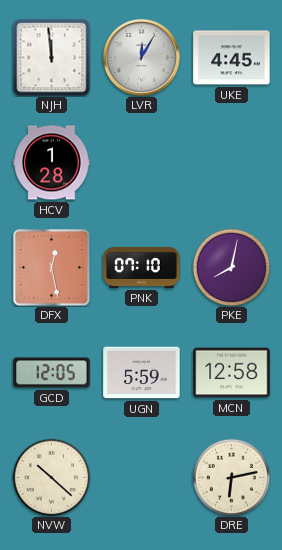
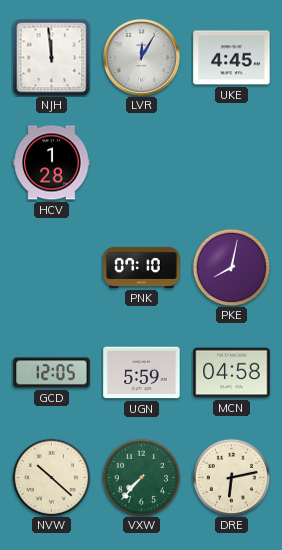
DFX: 12:28 -> none
MCN: 12:58 -> 04:58
VXW: none -> 7:37
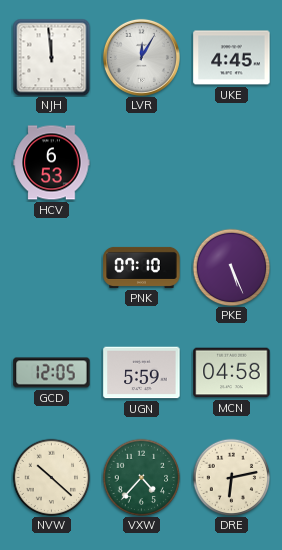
HCV: 1:28 -> 6:53
PKE: 8:02 -> 5:26
VXW: 7:37 -> 4:37
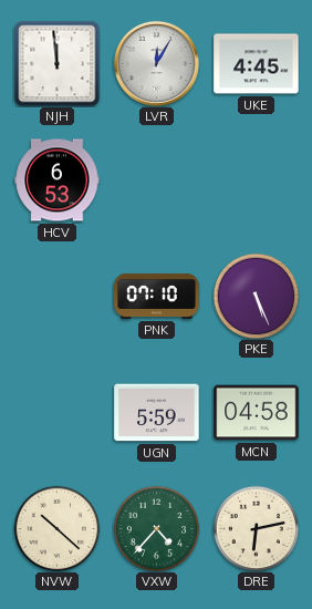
GCD: 12:05 -> none
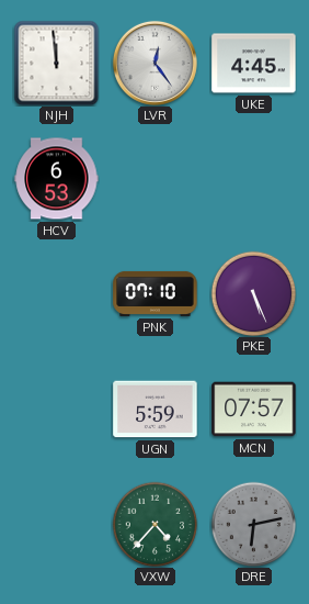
LVR: 12:05 -> 12:24
MCN: 04:58 -> 07:57
NVW: 10:22 -> none
DRE dial: cream -> grey
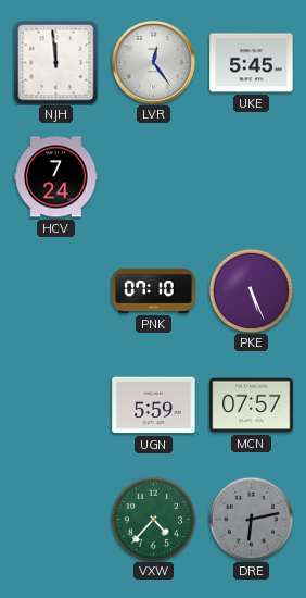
UKE: 4:45 -> 5:45
HCV: 6:53 -> 7:24
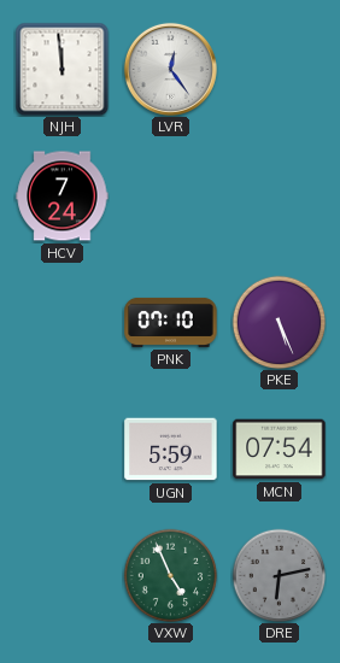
UKE: 5:45 -> none
MCN: 07:57 -> 07:54
VXW: 4:37 -> 4:56
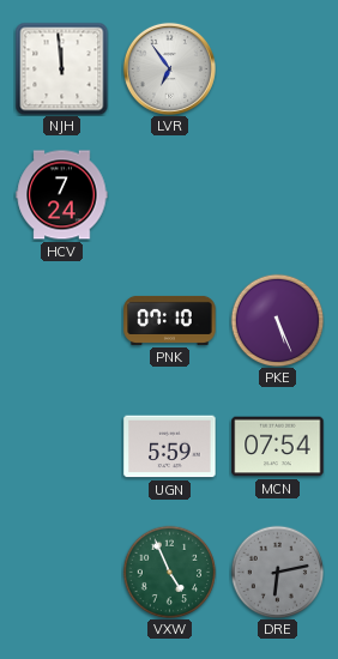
LVR: 12:24 -> 6:54
